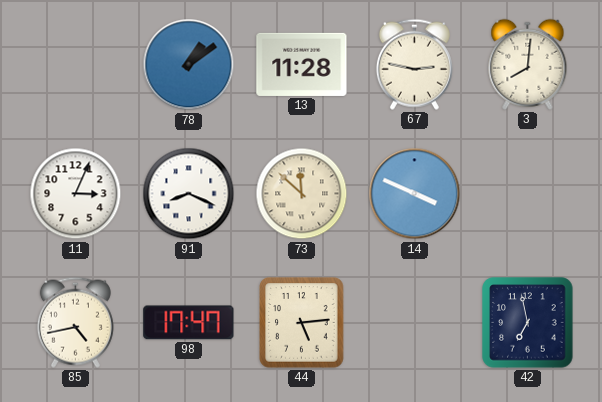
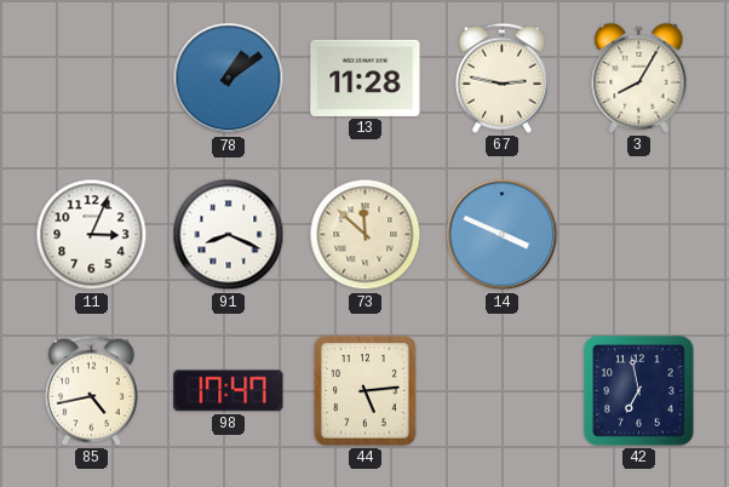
3: 8:01 -> 8:05
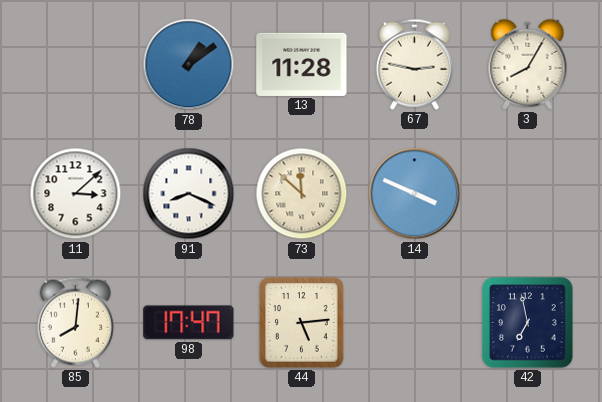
11: 3:04 -> 3:08
85: 4:43 -> 8:01
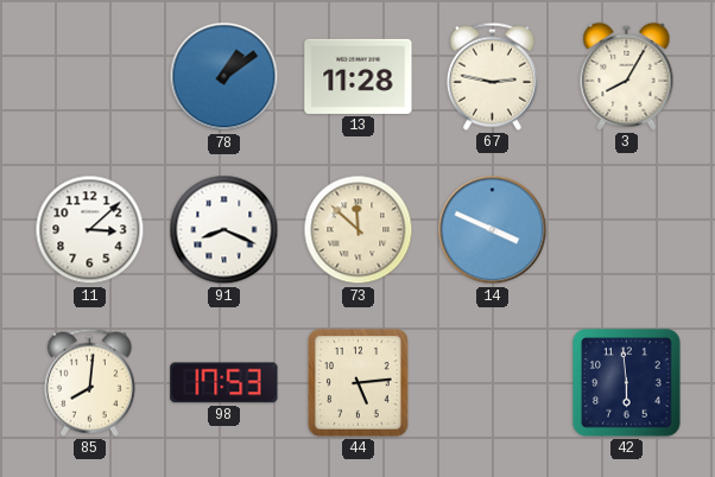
98: 17:47 -> 17:53
42: 6:58 -> 5:59
